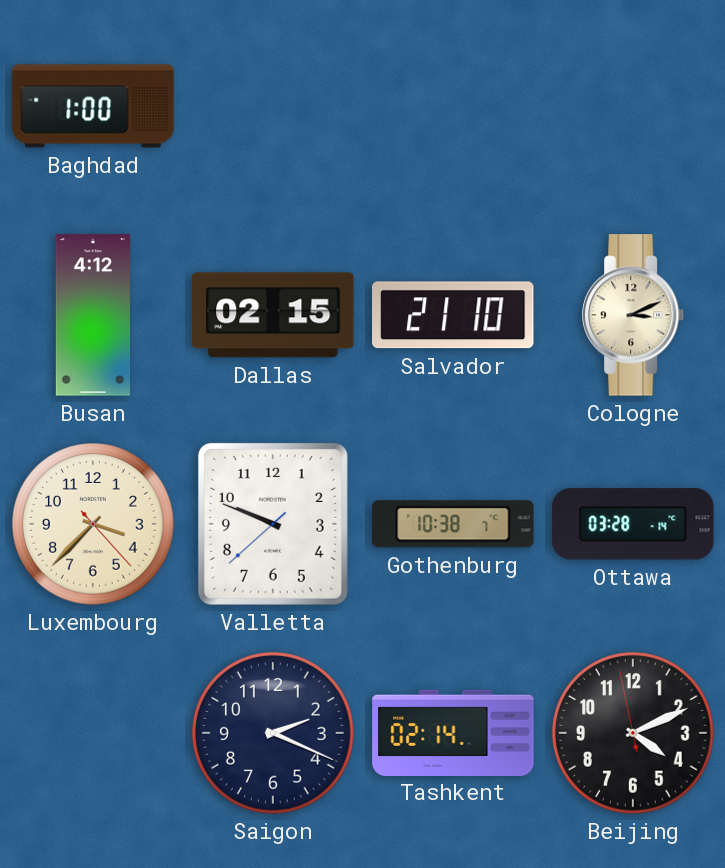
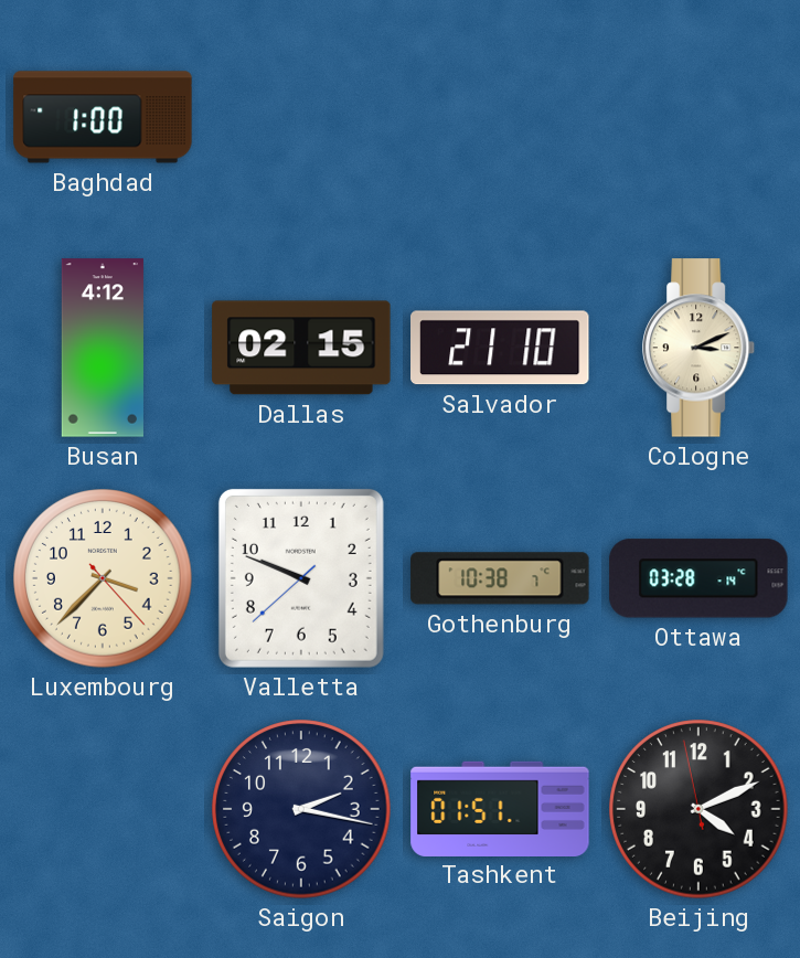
Saigon: 2:19 -> 2:17
Tashkent: 02:14 -> 01:51
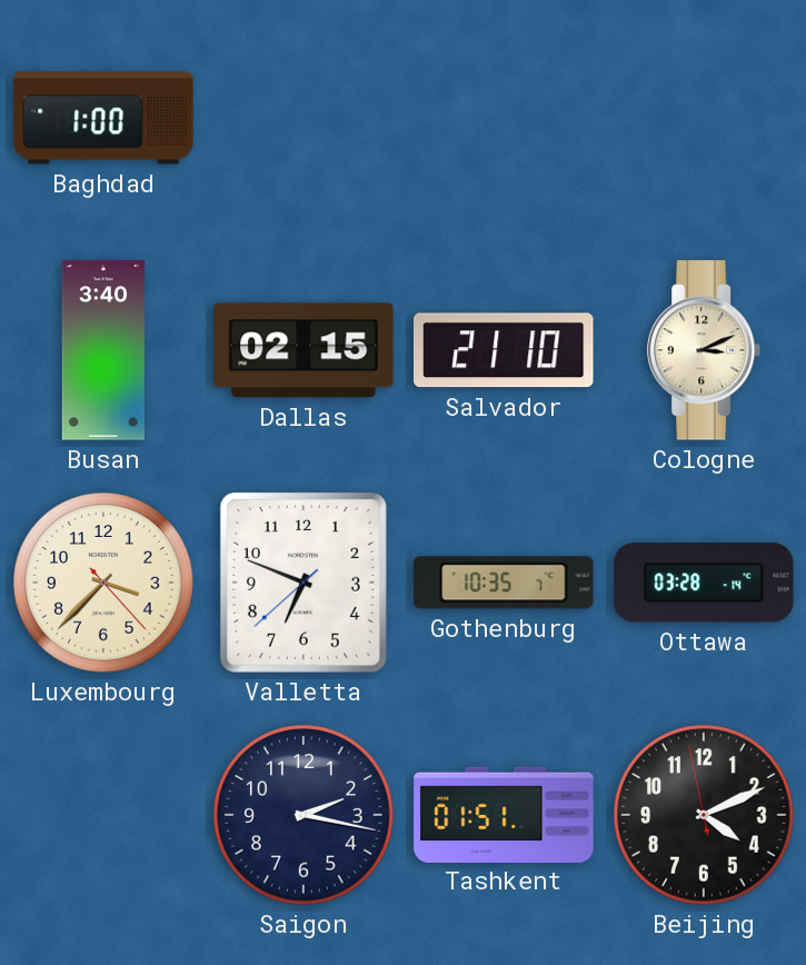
Busan: 4:12 -> 3:40
Valletta: 9:48 -> 6:48
Gothenburg: 10:38 -> 10:35
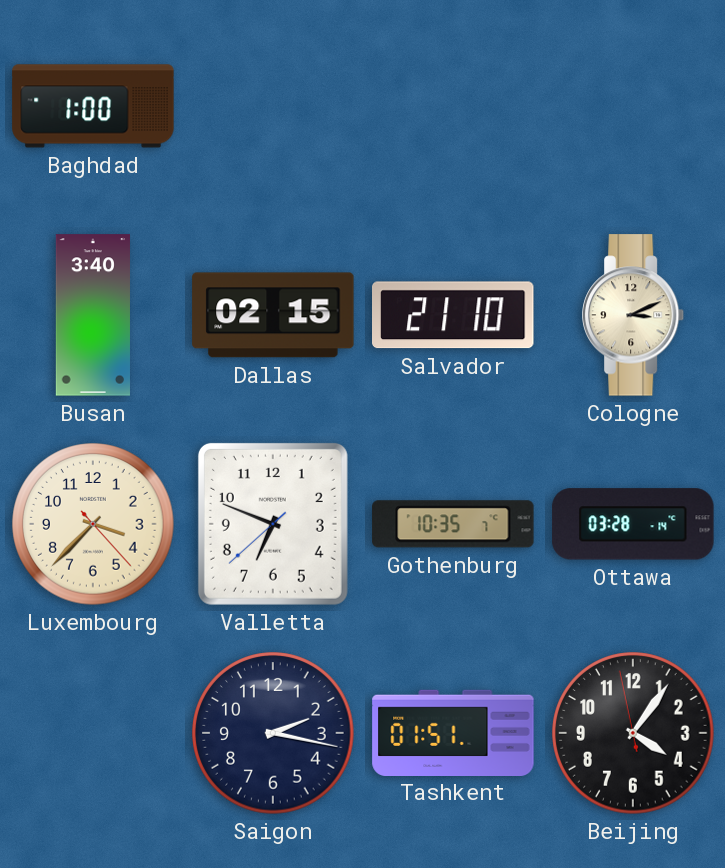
Beijing: 4:10 -> 4:05
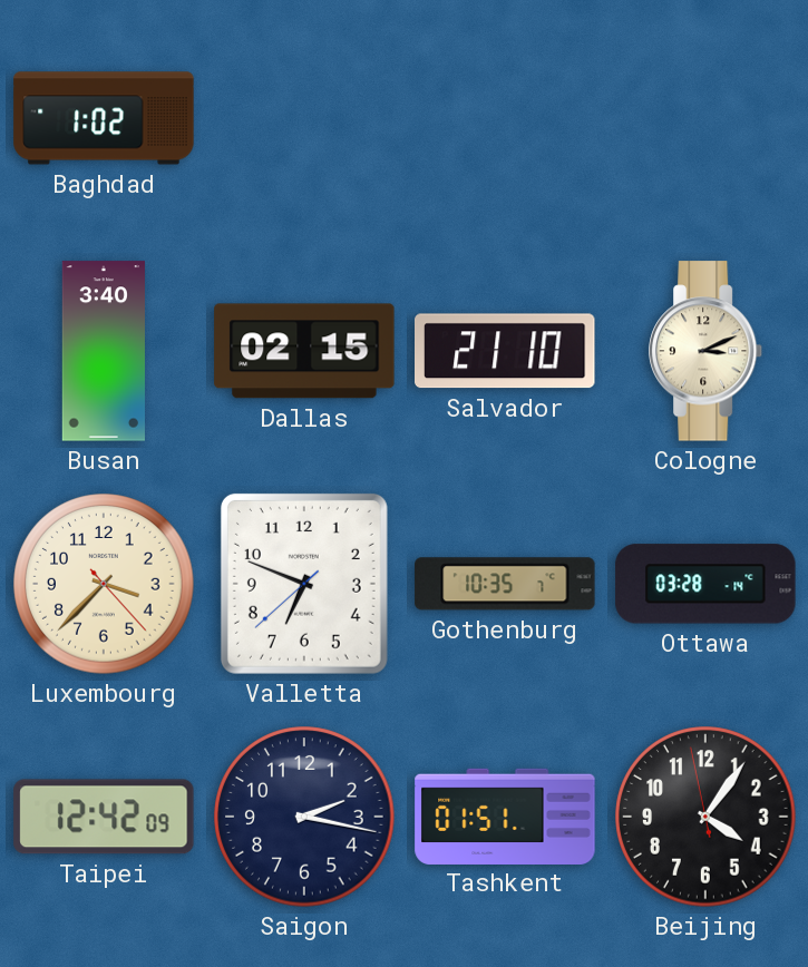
Baghdad: 1:00 -> 1:02
Taipei: none -> 12:42
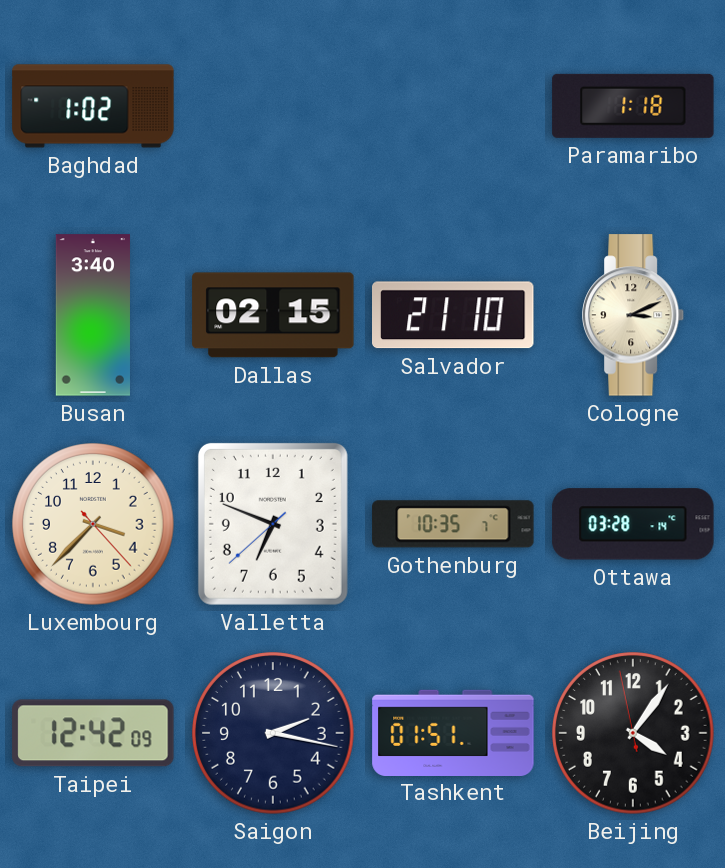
Paramaribo: none -> 1:18
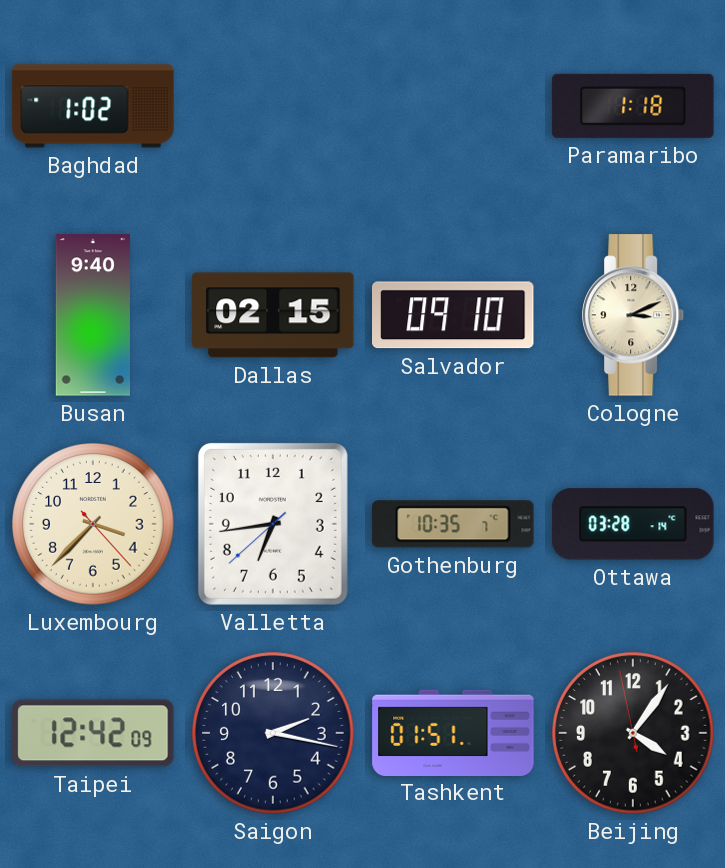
Busan: 3:40 -> 9:40
Salvador: 21:10 -> 09:10
Valletta: 6:48 -> 6:43
